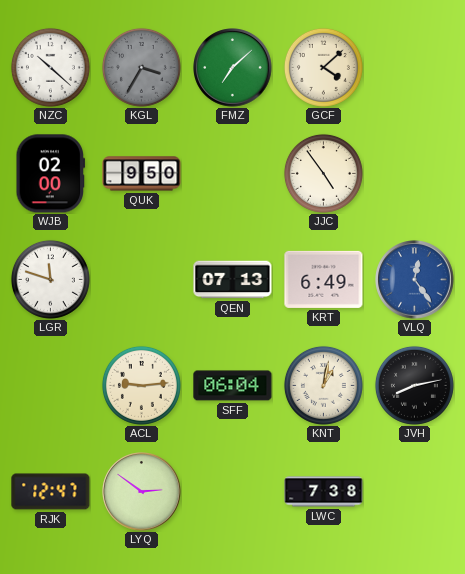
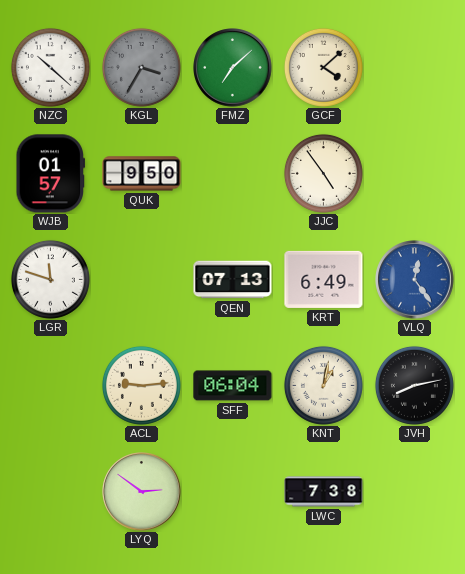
WJB: 02:00 -> 01:57
RJK: 12:47 -> none
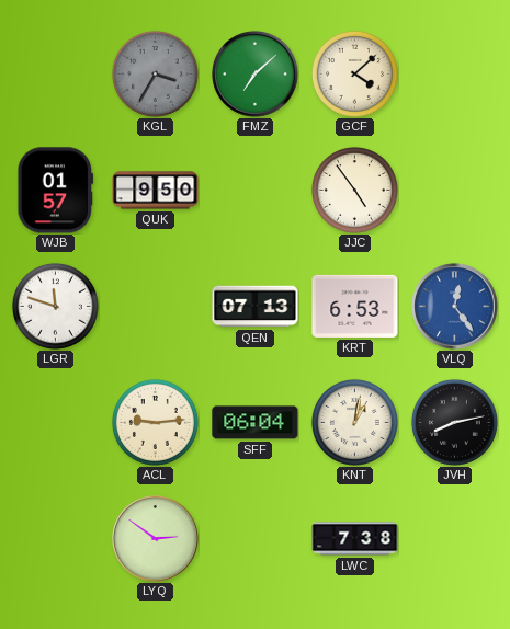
NZC: 10:22 -> none
KRT: 6:49 -> 6:53
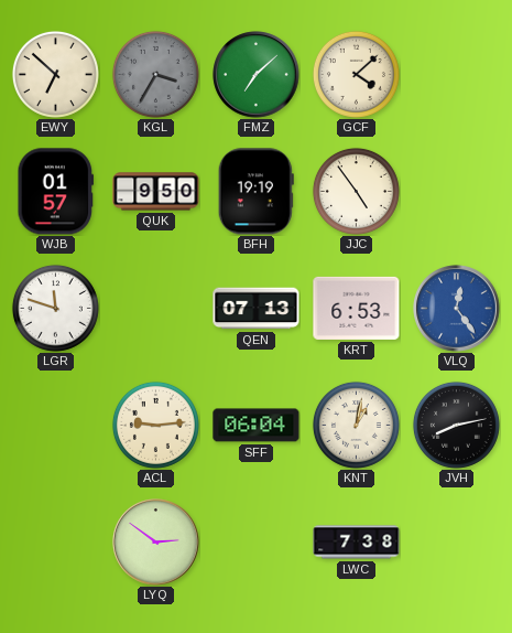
EWY: none -> 6:52
BFH: none -> 19:19
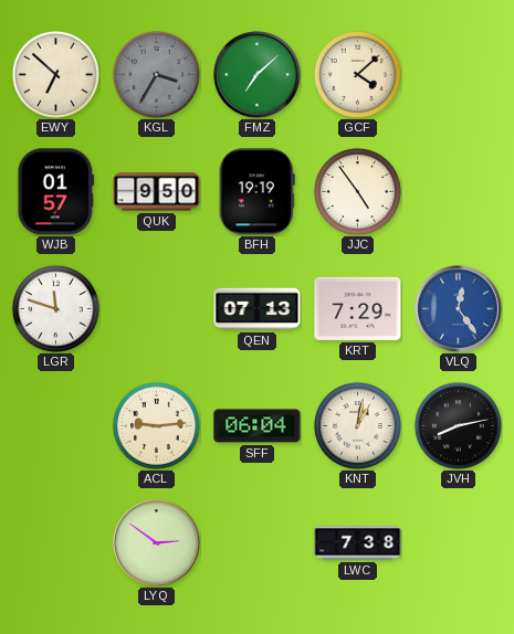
KRT: 6:53 -> 7:29
